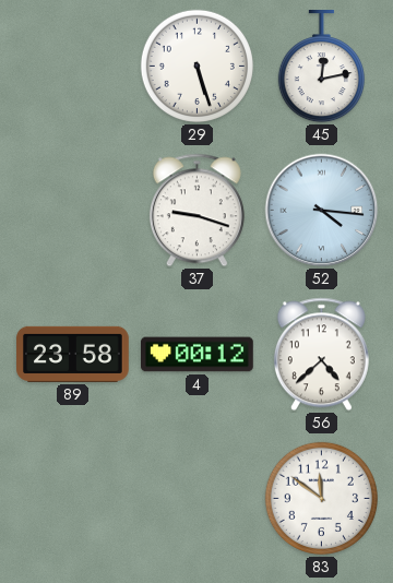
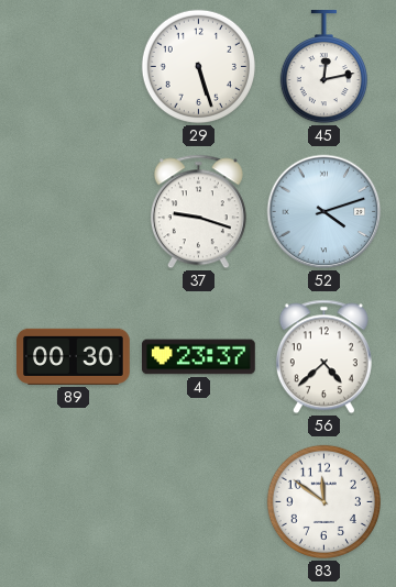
52: 4:16 -> 4:12
89: 23:58 -> 00:30
4: 00:12 -> 23:37
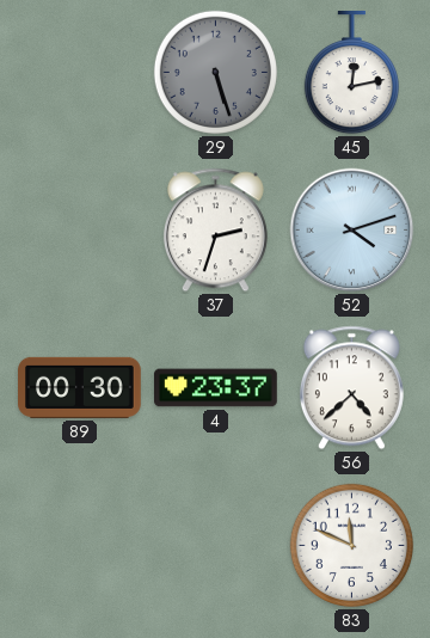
29 dial: white -> grey
37: 9:18 -> 2:33
83: 11:51 -> 11:49
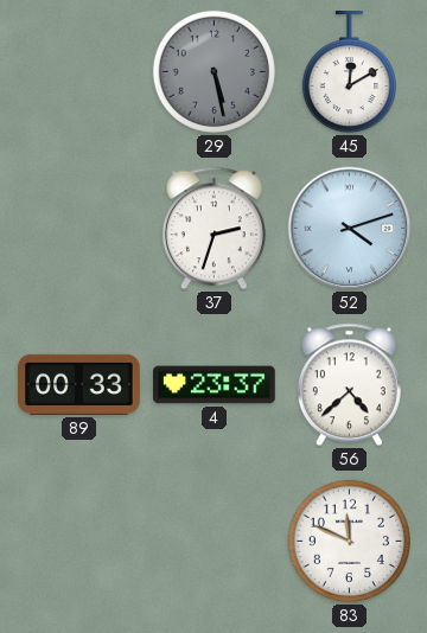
29: 5:27 -> 5:28
45: 12:13 -> 12:10
89: 00:30 -> 00:33
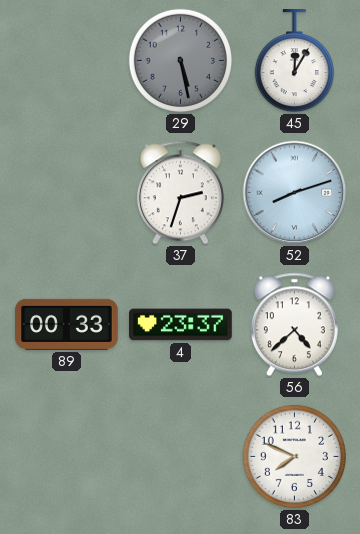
45: 12:10 -> 12:05
52: 4:12 -> 8:12
83: 11:49 -> 7:49
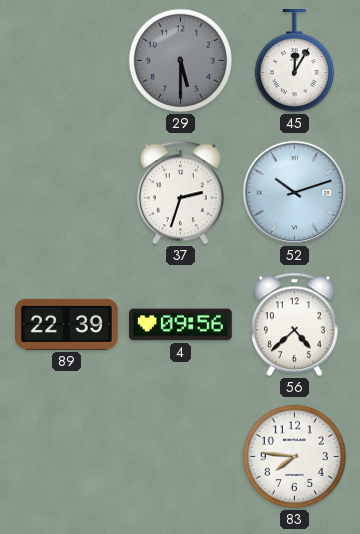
29: 5:28 -> 5:30
52: 8:12 -> 10:12
89: 00:33 -> 22:39
4: 23:37 -> 09:56
83: 7:49 -> 7:46
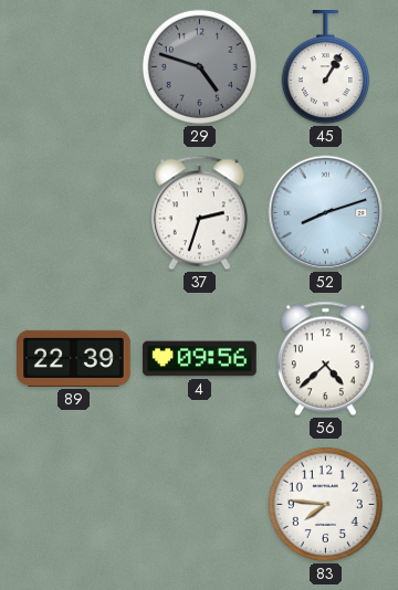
29: 5:30 -> 4:48
45: 12:05 -> 1:05
52: 10:12 -> 8:12
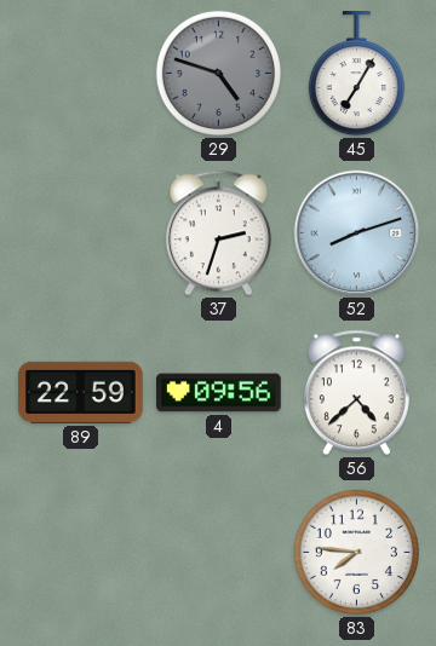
45: 1:05 -> 7:05
89: 22:39 -> 22:59
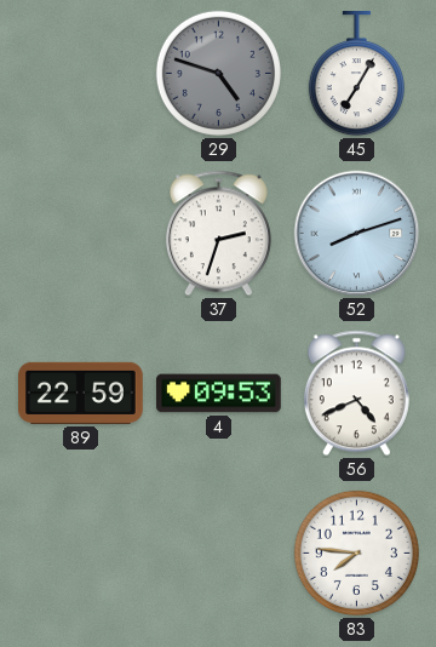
4: 09:56 -> 09:53
56: 4:38 -> 4:41
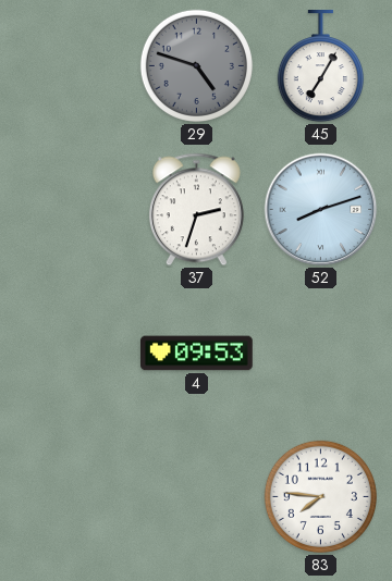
89: 22:59 -> none
56: 4:41 -> none
